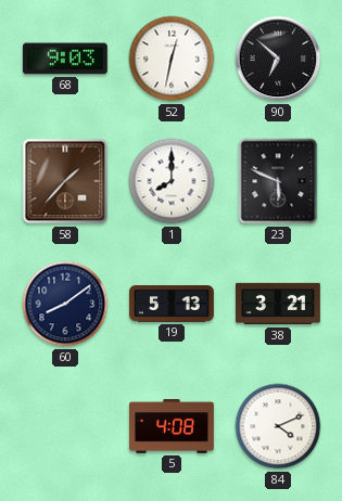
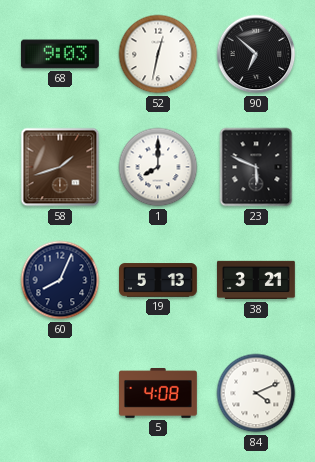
58: 1:37 -> 1:42
60: 8:09 -> 8:04
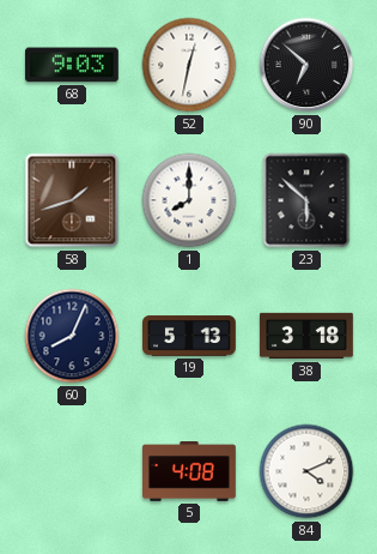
23: 5:49 -> 5:52
38: 3:21 -> 3:18
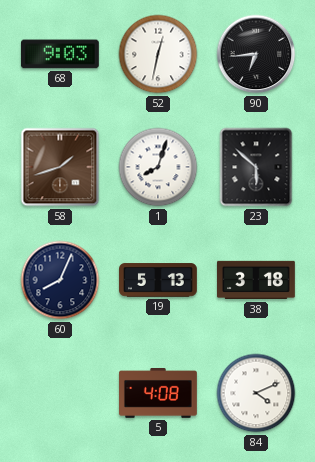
90: 6:52 -> 6:44
1: 8:00 -> 8:03
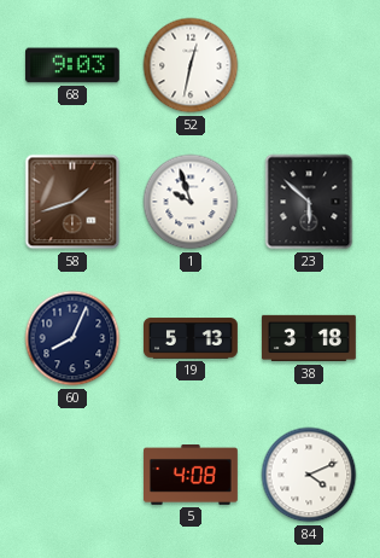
90: 6:44 -> none
1: 8:03 -> 9:57
